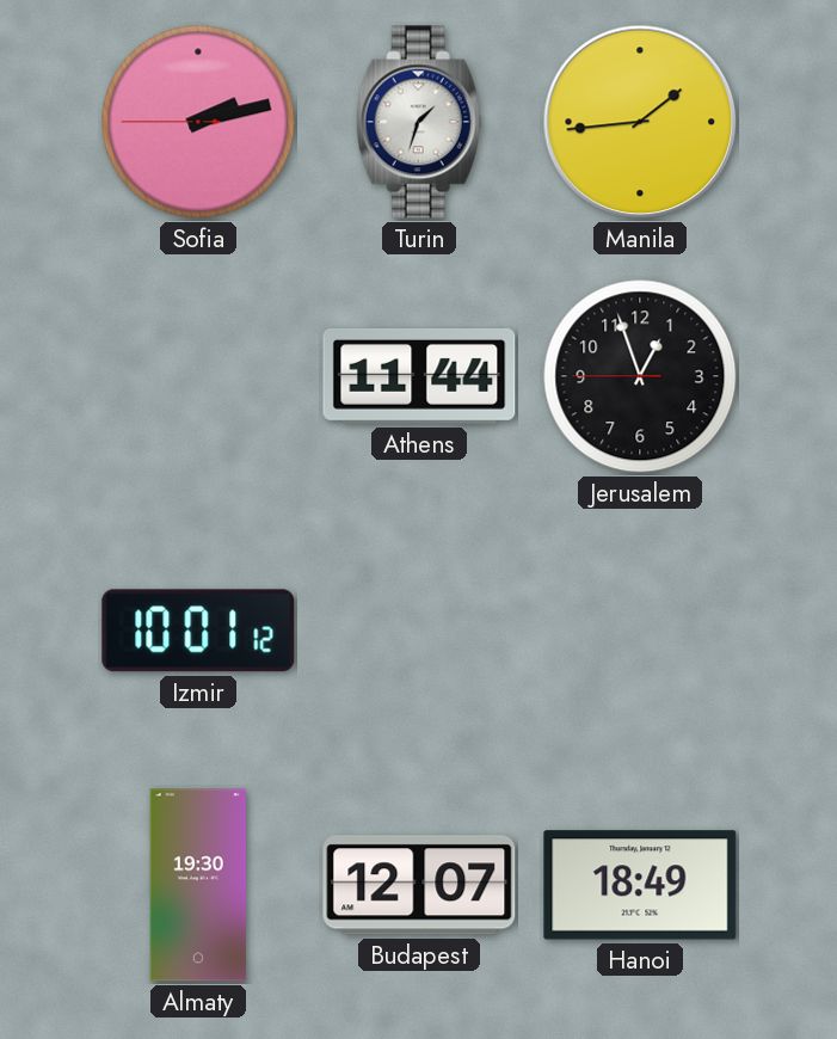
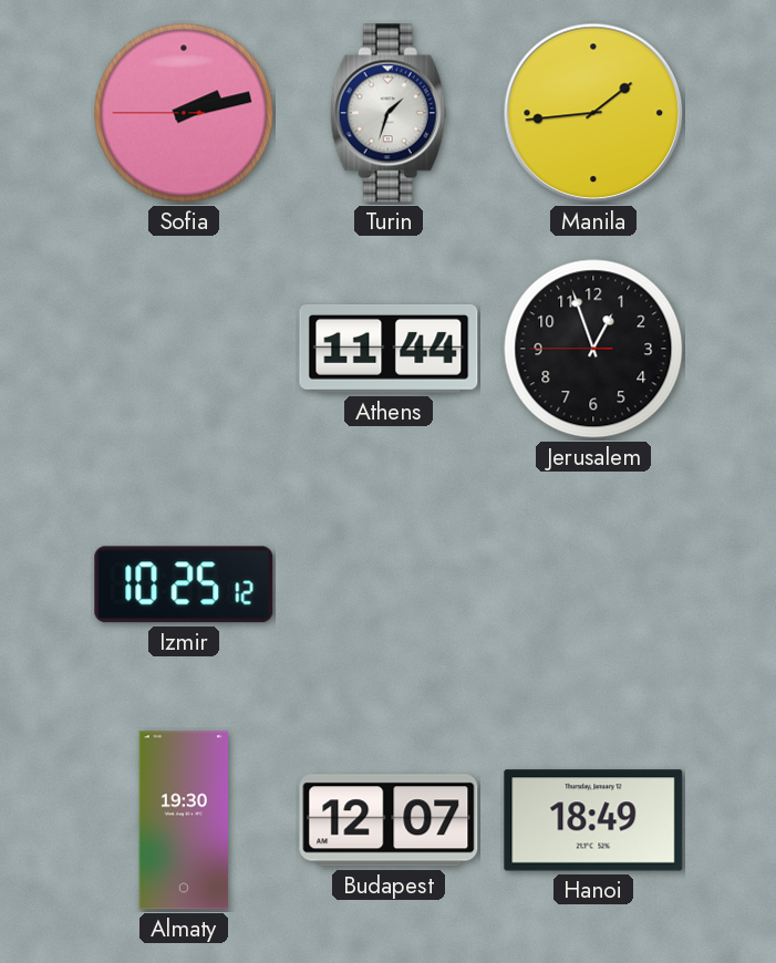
Izmir: 10:01 -> 10:25
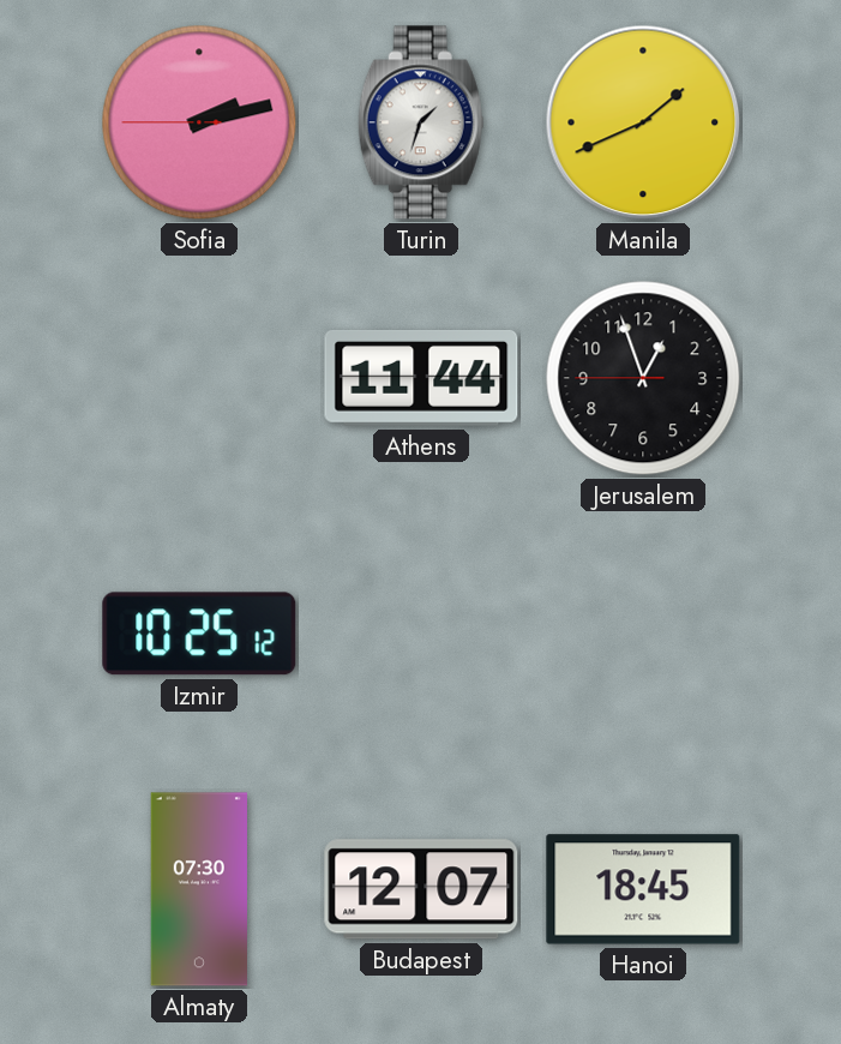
Manila: 1:44 -> 1:41
Almaty: 19:30 -> 07:30
Hanoi: 18:49 -> 18:45
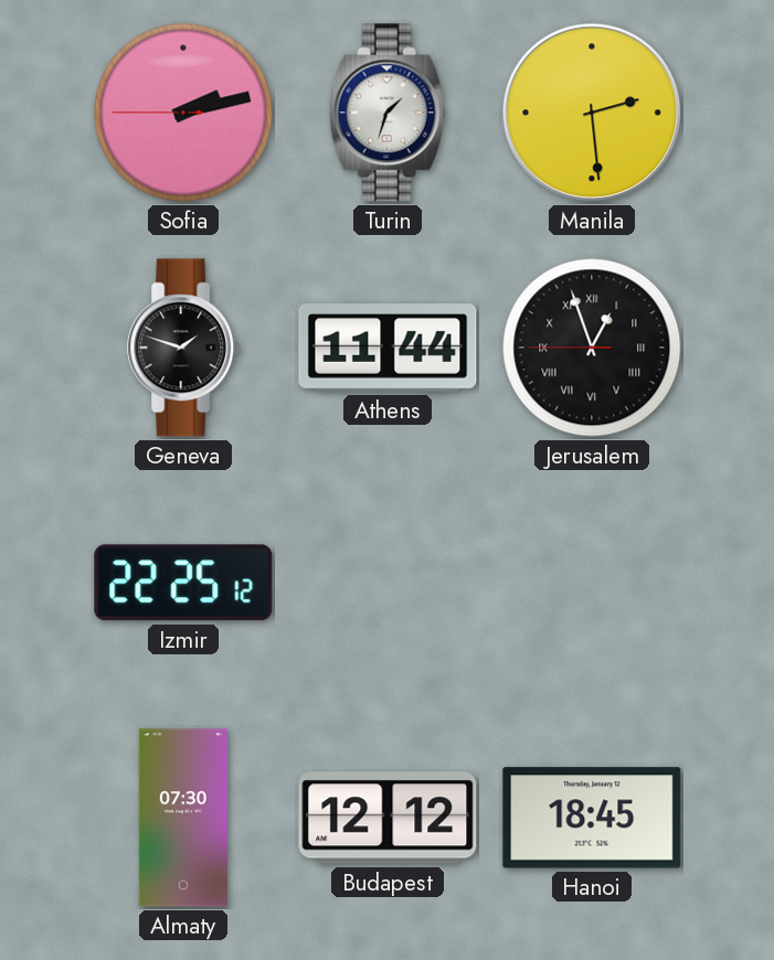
Manila: 1:41 -> 2:29
Geneva: none -> 1:48
Jerusalem numerals: Arabic -> Roman
Izmir: 10:25 -> 22:25
Budapest: 12:07 -> 12:12
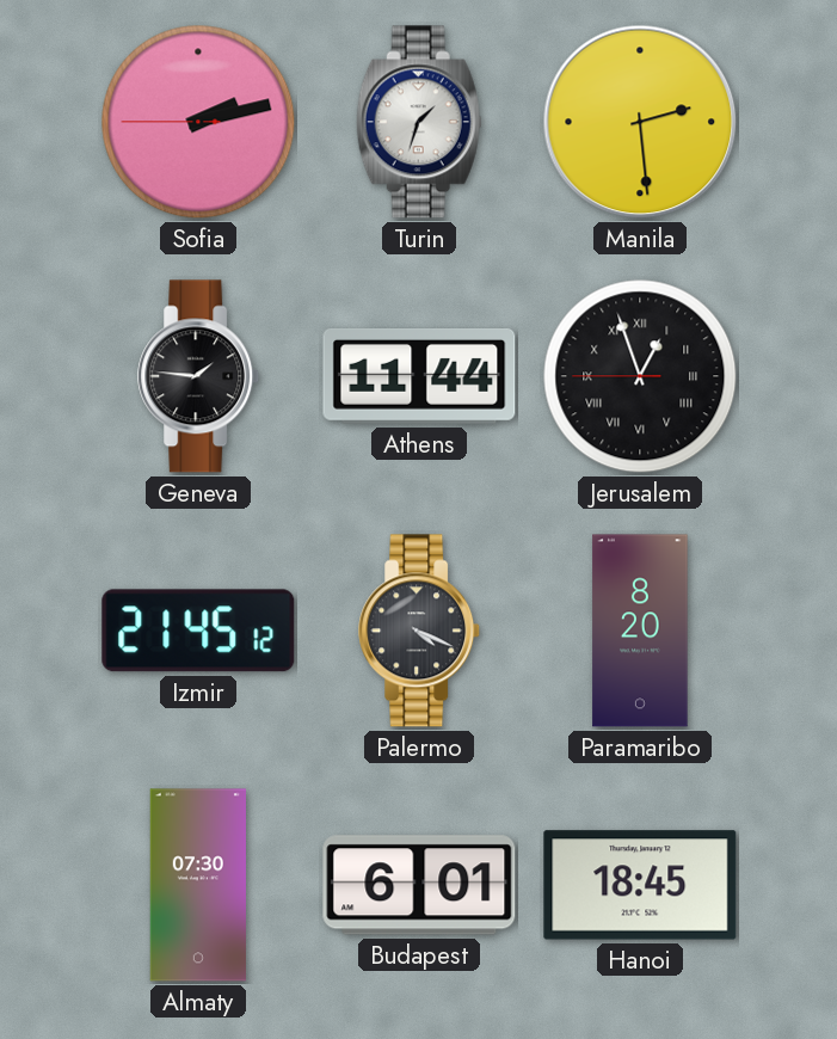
Geneva: 1:48 -> 1:46
Izmir: 22:25 -> 21:45
Palermo: none -> 4:19
Paramaribo: none -> 8:20
Budapest: 12:12 -> 6:01
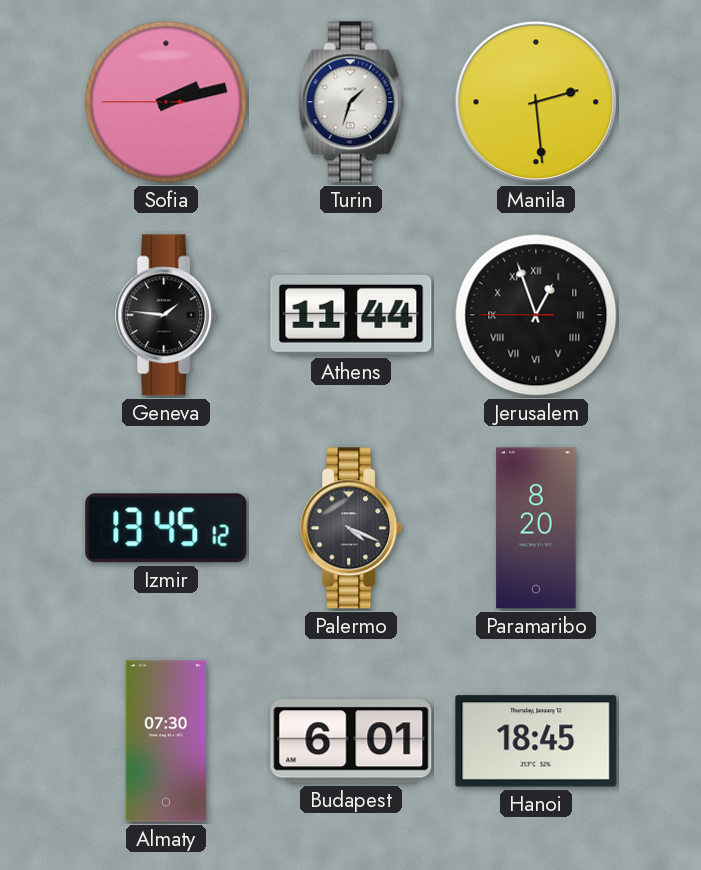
Izmir: 21:45 -> 13:45
